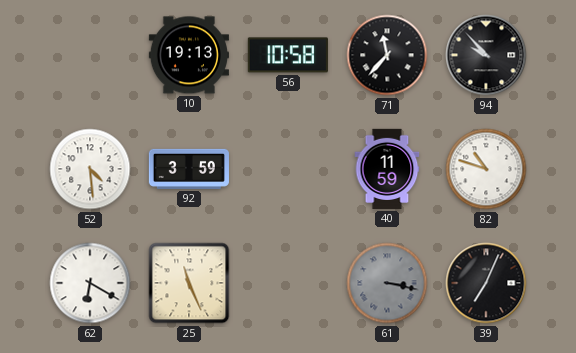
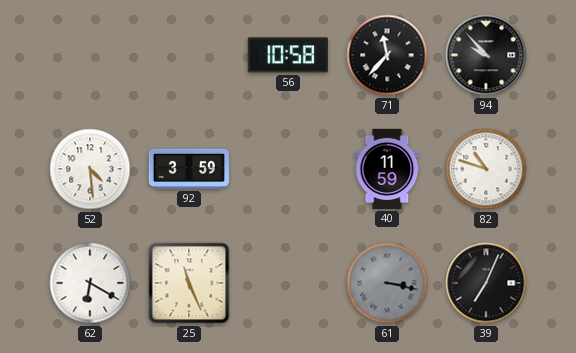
10: 19:13 -> none
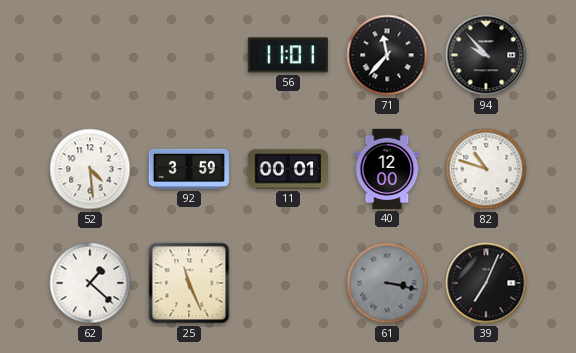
56: 10:58 -> 11:01
11: none -> 00:01
40: 11:59 -> 12:00
62: 6:20 -> 1:22
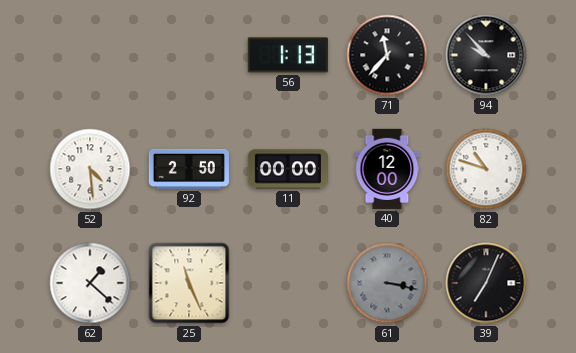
56: 11:01 -> 1:13
92: 3:59 -> 2:50
11: 00:01 -> 00:00
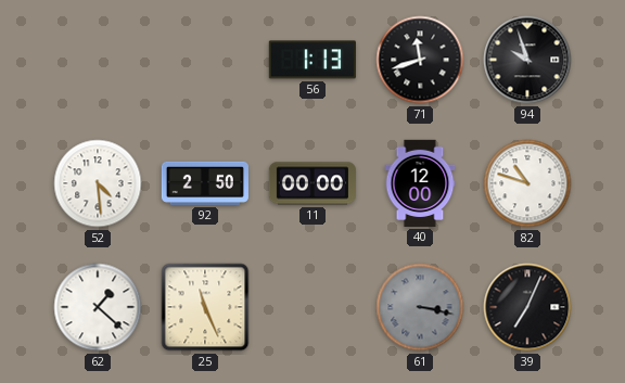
71: 11:37 -> 11:42
94: 9:53 -> 9:57
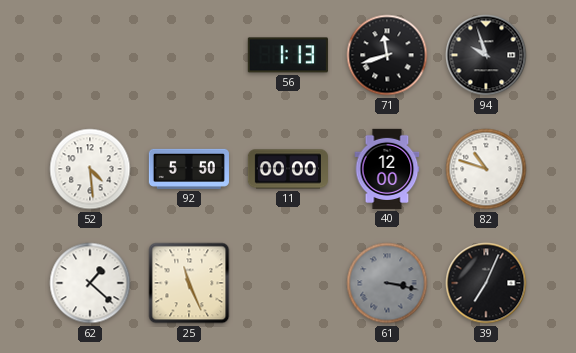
92: 2:50 -> 5:50
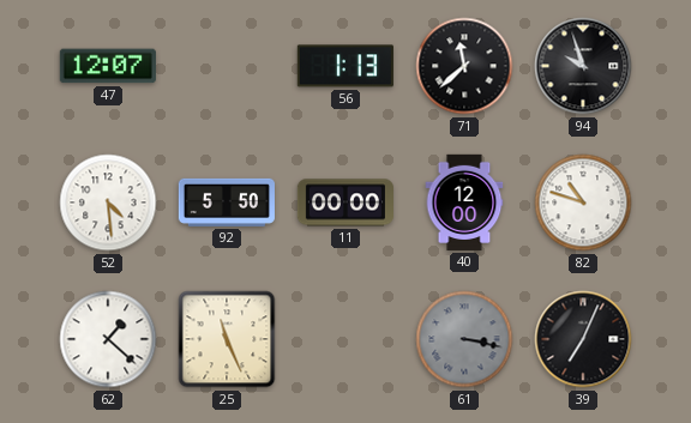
47: none -> 12:07
71: 11:42 -> 11:38
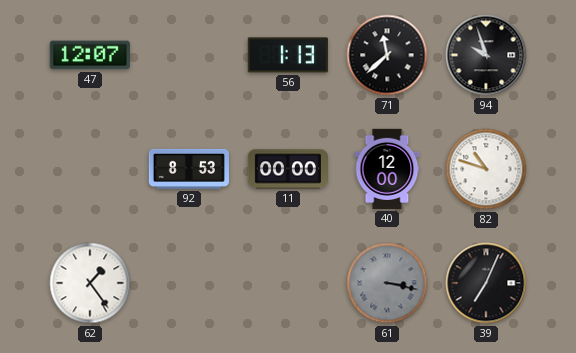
52: 4:29 -> none
92: 5:50 -> 8:53
62: 1:22 -> 1:24
25: 11:26 -> none
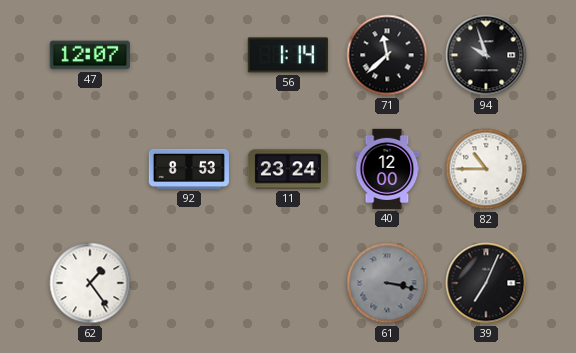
56: 1:13 -> 1:14
11: 00:00 -> 23:24
82: 10:48 -> 10:45
